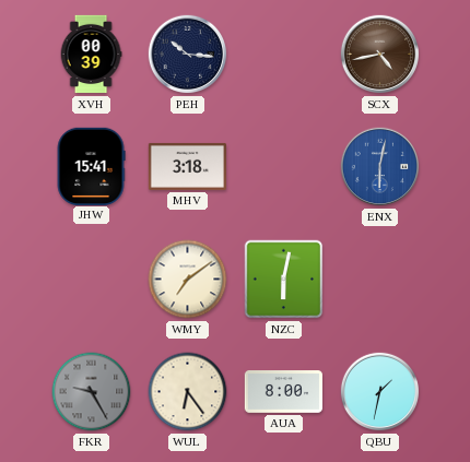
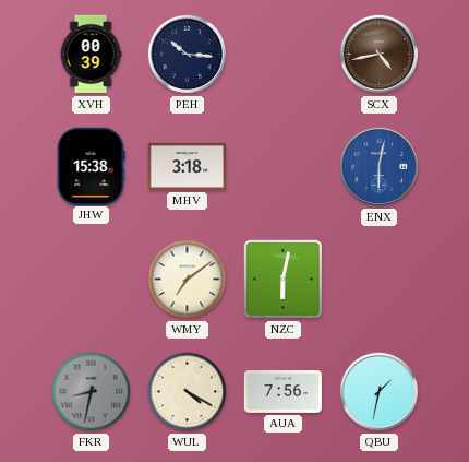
JHW: 15:41 -> 15:38
FKR: 9:25 -> 8:32
WUL: 6:24 -> 4:20
AUA: 8:00 -> 7:56
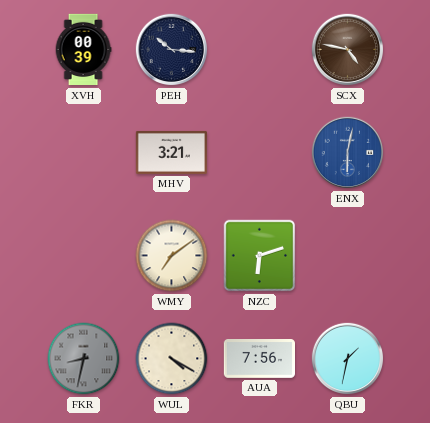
SCX: 4:43 -> 4:47
JHW: 15:38 -> none
MHV: 3:18 -> 3:21
NZC: 6:02 -> 6:12
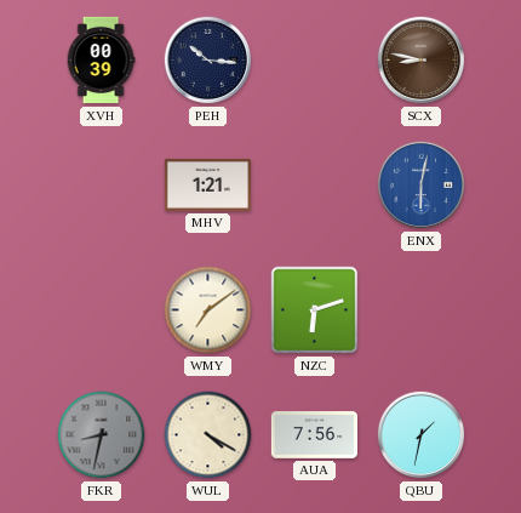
SCX: 4:47 -> 8:47
MHV: 3:21 -> 1:21
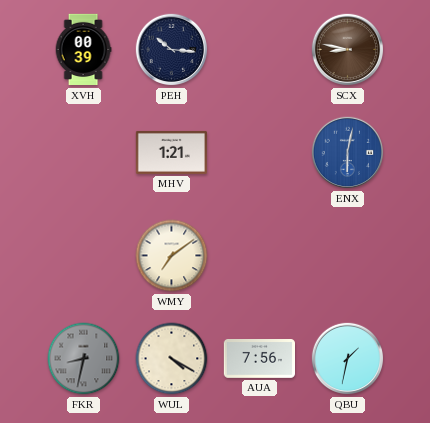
NZC: 6:12 -> none
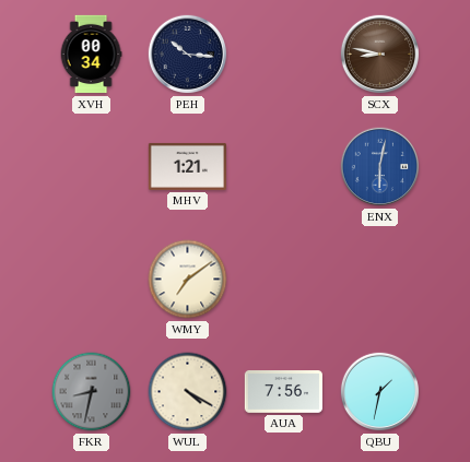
XVH: 00:39 -> 00:34
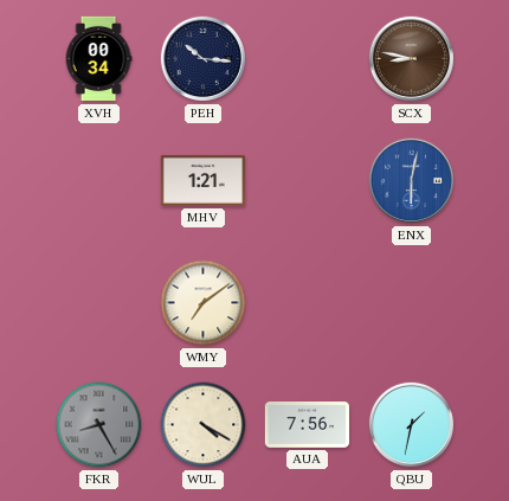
FKR: 8:32 -> 8:25
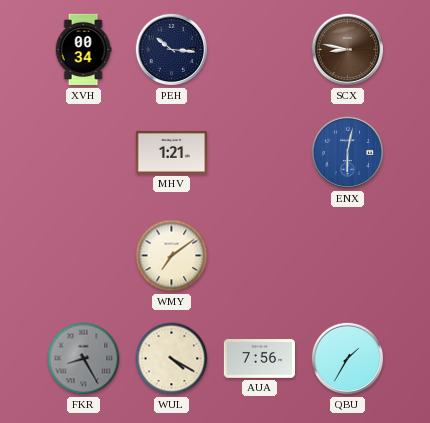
QBU: 1:32 -> 1:35
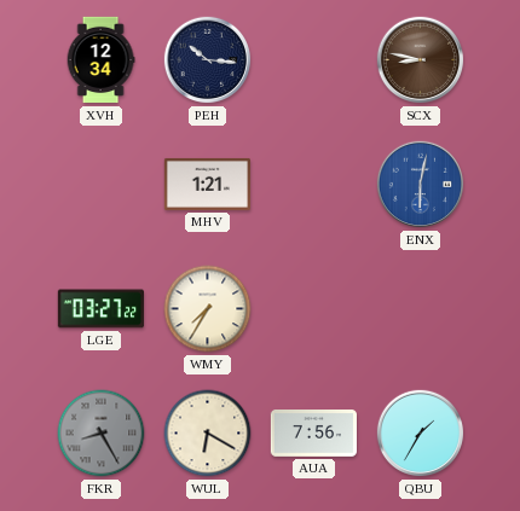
XVH: 00:34 -> 12:34
LGE: none -> 03:27
WMY: 7:09 -> 7:35
WUL: 4:20 -> 6:20
